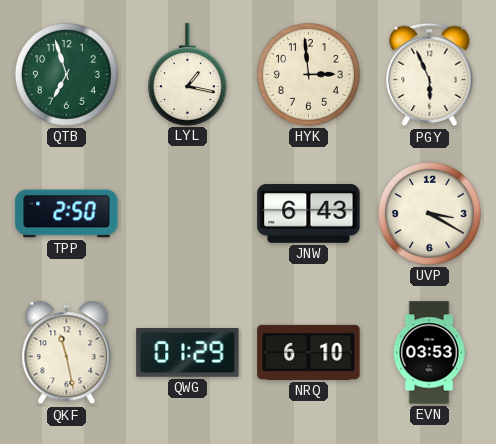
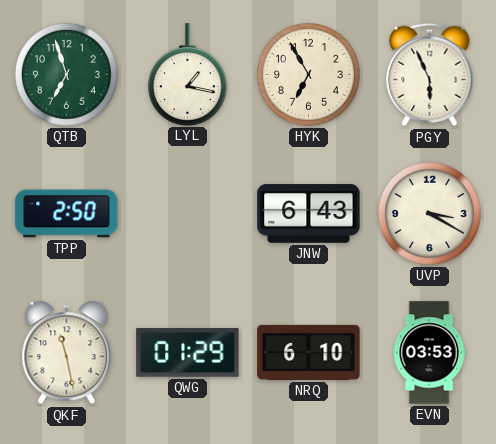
HYK: 2:59 -> 6:55
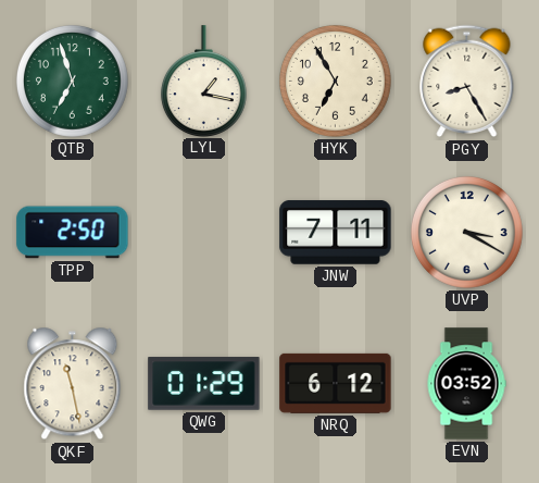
PGY: 5:56 -> 8:25
JNW: 6:43 -> 7:11
NRQ: 6:10 -> 6:12
EVN: 03:53 -> 03:52
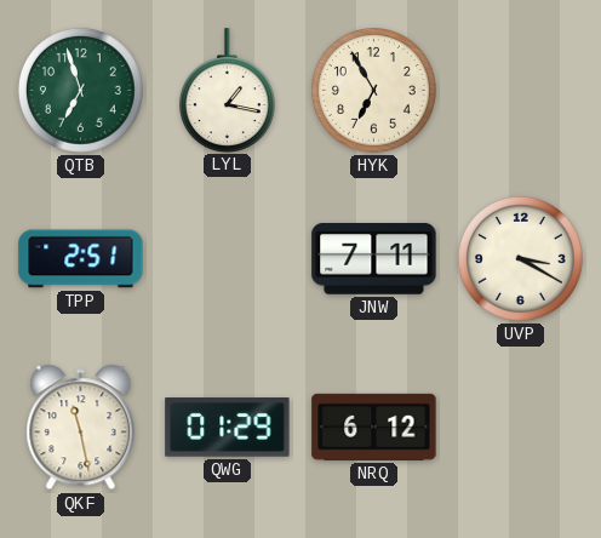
PGY: 8:25 -> none
TPP: 2:50 -> 2:51
EVN: 03:52 -> none
